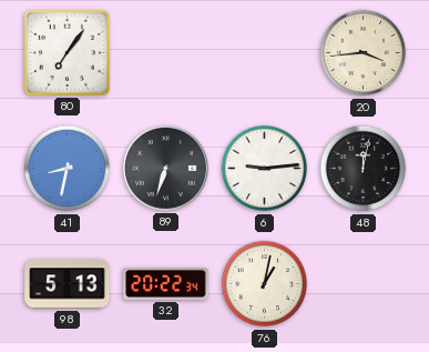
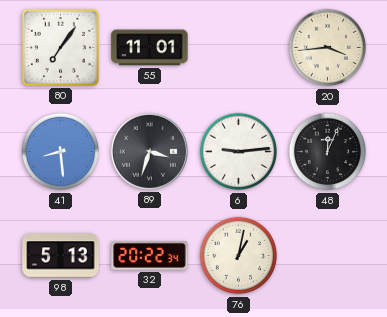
55: none -> 11:01
41: 8:32 -> 8:29
89: 6:33 -> 3:33
48: 12:02 -> 12:04
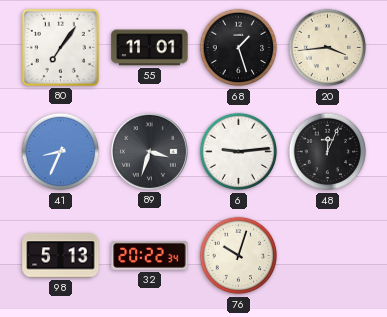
68: none -> 1:27
41: 8:29 -> 8:34
76: 1:02 -> 10:03
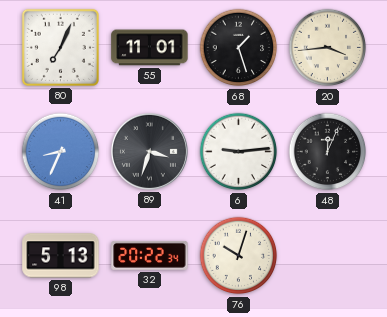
80: 7:06 -> 7:04
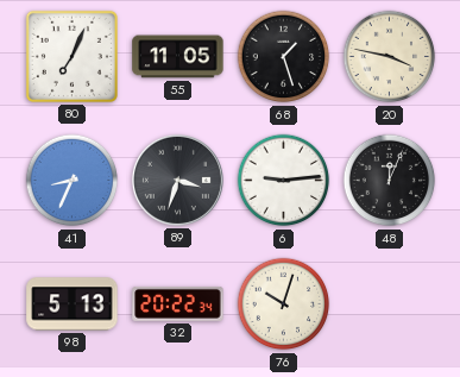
55: 11:01 -> 11:05
20: 3:44 -> 3:47
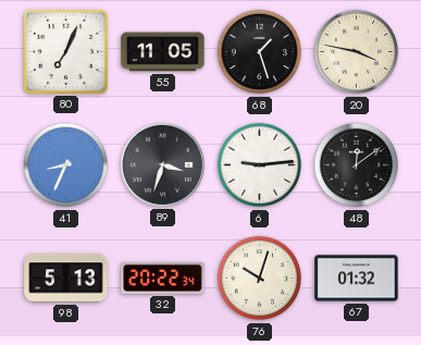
48: 12:04 -> 12:09
67: none -> 01:32
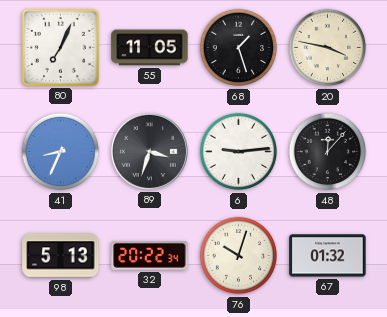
48: 12:09 -> 12:07
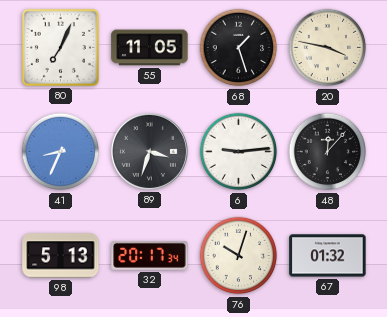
32: 20:22 -> 20:17
